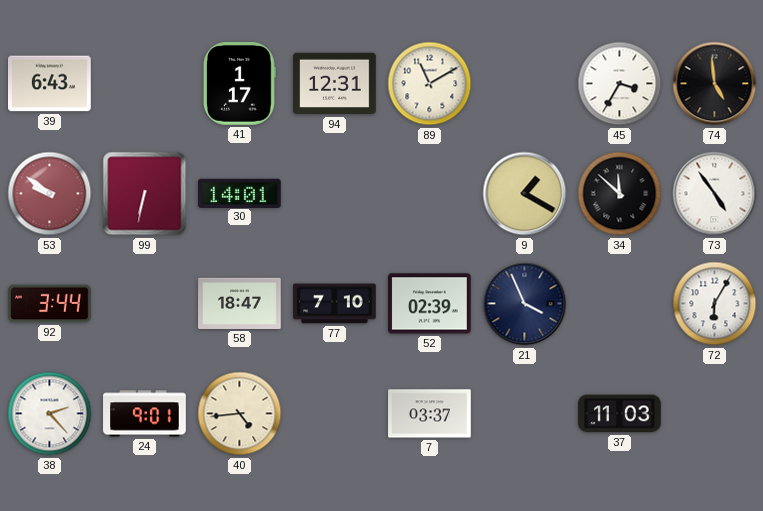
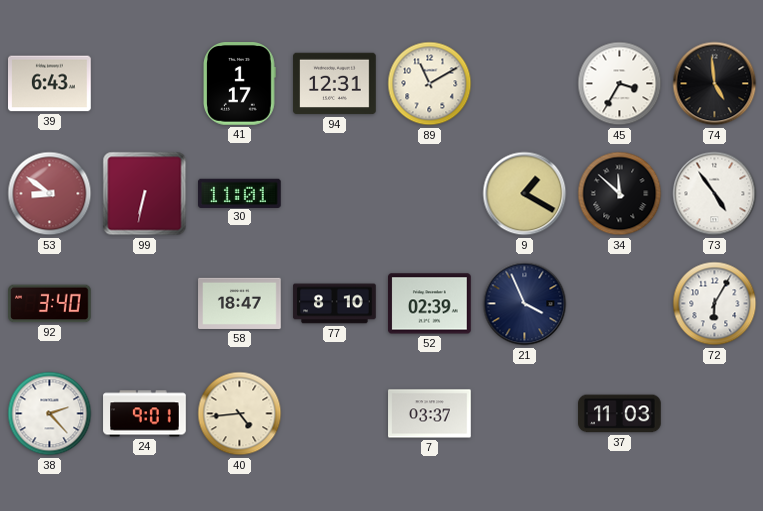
53: 9:51 -> 8:51
30: 14:01 -> 11:01
92: 3:44 -> 3:40
77: 7:10 -> 8:10
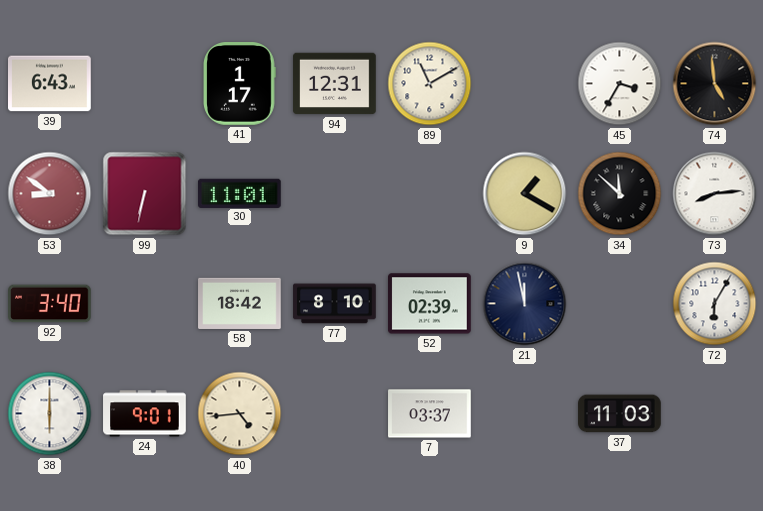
73: 4:54 -> 8:14
58: 18:47 -> 18:42
21: 3:56 -> 11:58
38: 2:23 -> 6:00
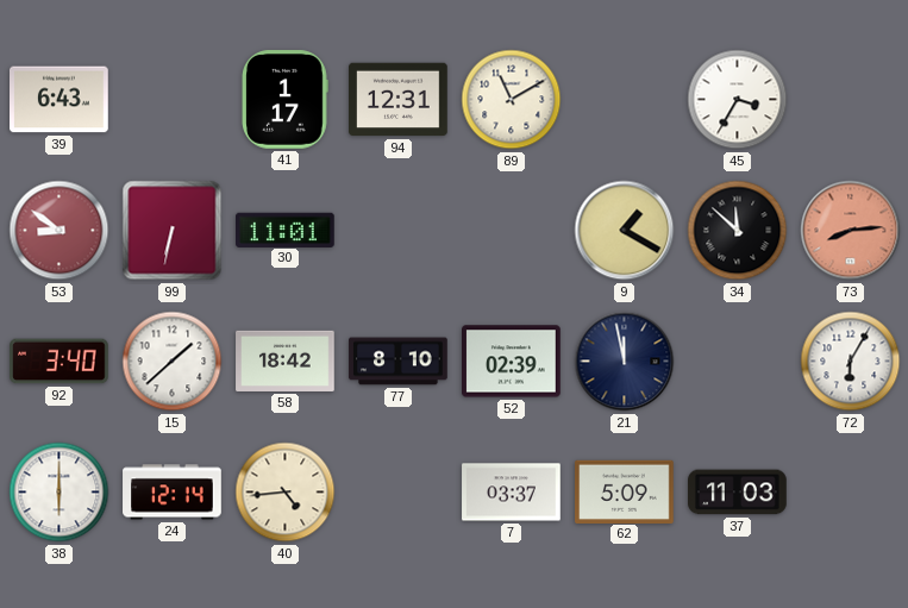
74: 4:59 -> none
73 dial: white -> salmon
15: none -> 1:38
24: 9:01 -> 12:14
62: none -> 5:09
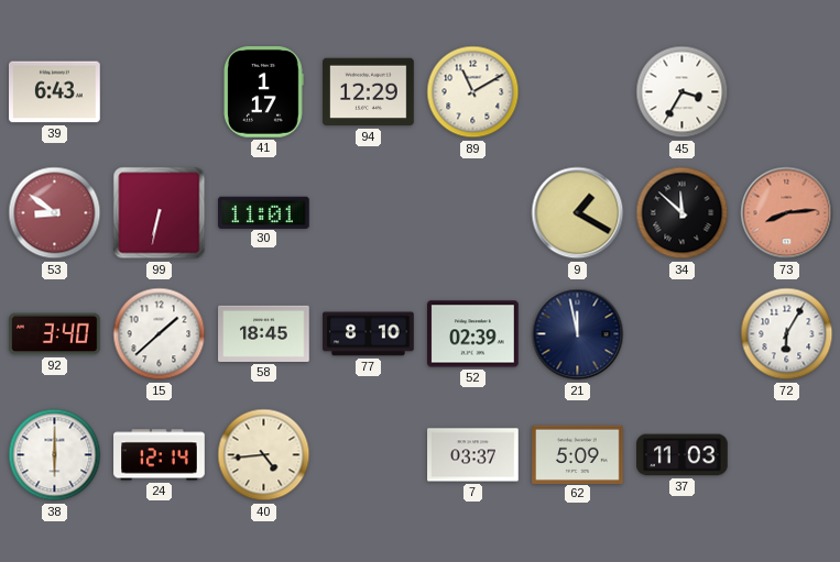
94: 12:31 -> 12:29
58: 18:42 -> 18:45
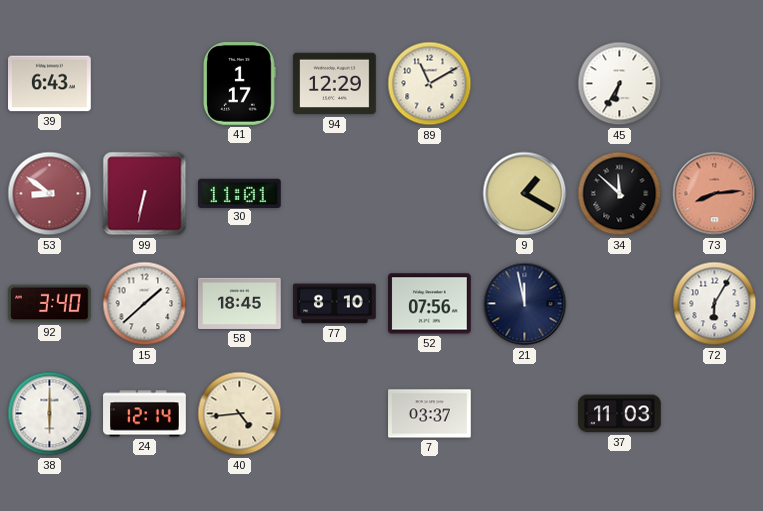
45: 3:35 -> 6:35
52: 02:39 -> 07:56
62: 5:09 -> none
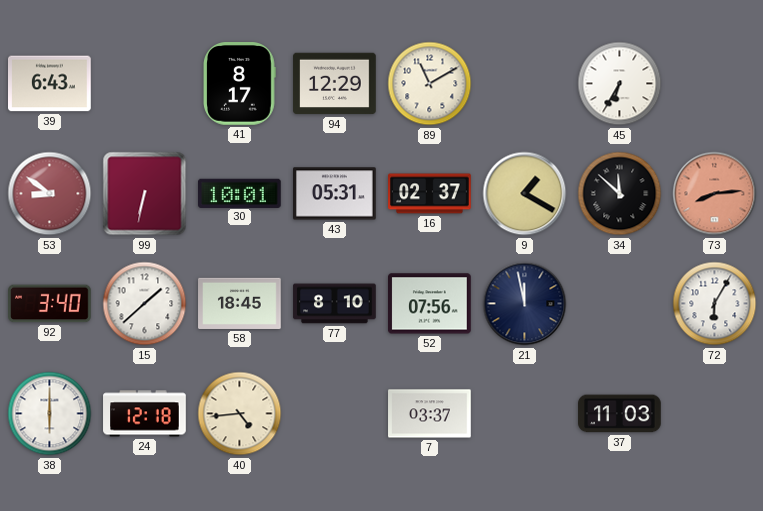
41: 1:17 -> 8:17
30: 11:01 -> 10:01
43: none -> 05:31
16: none -> 02:37
24: 12:14 -> 12:18
